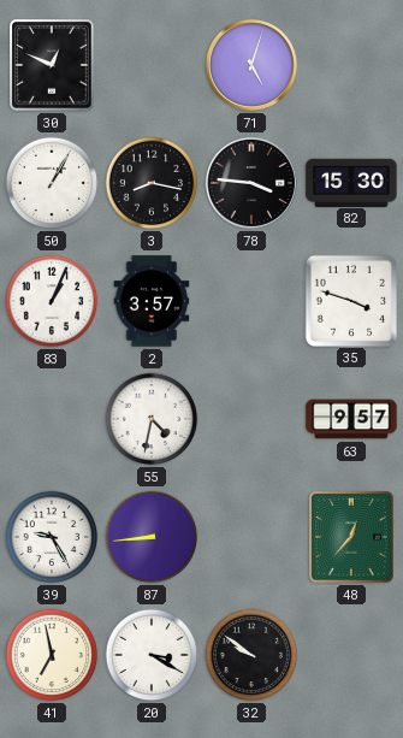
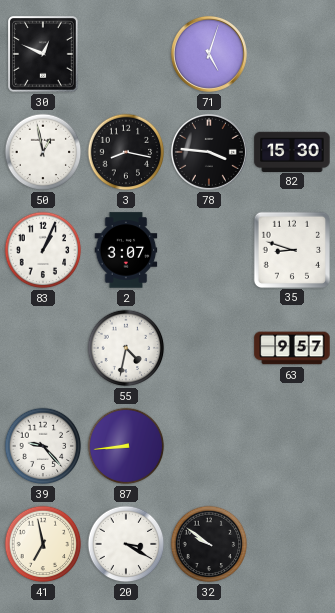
50: 1:05 -> 12:58
2: 3:57 -> 3:07
35: 3:48 -> 8:48
39: 9:25 -> 9:23
48: 12:37 -> none
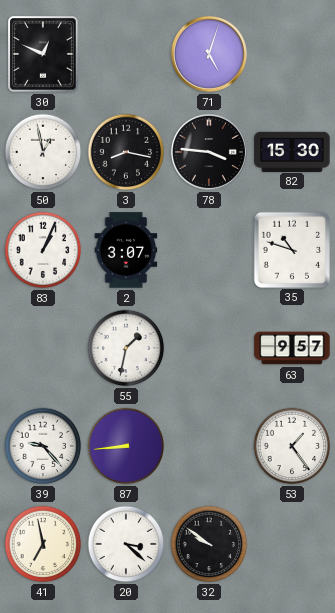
35: 8:48 -> 10:48
55: 4:32 -> 1:32
53: none -> 1:24
20: 3:20 -> 3:22
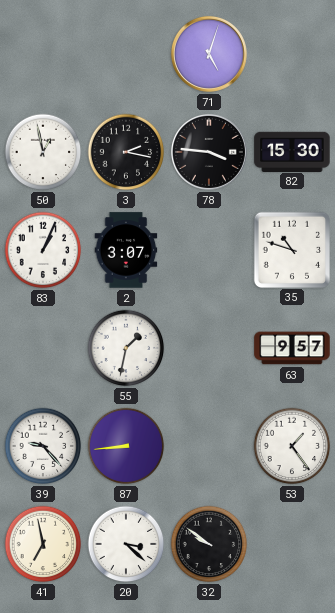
30: 12:49 -> none
3: 8:17 -> 2:17
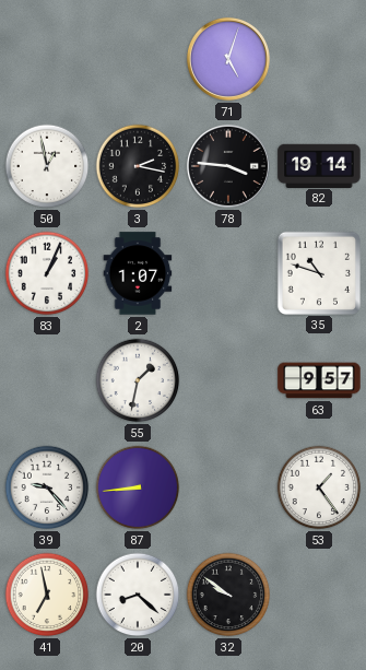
82: 15:30 -> 19:14
2: 3:07 -> 1:07
20: 3:22 -> 8:22
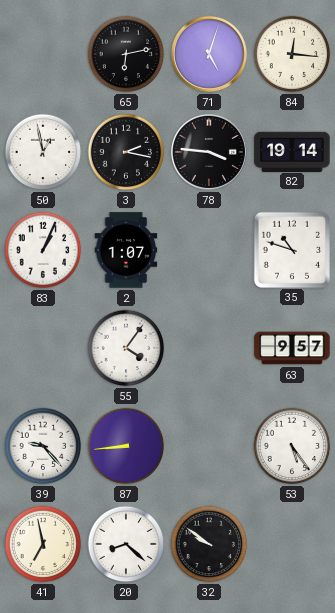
65: none -> 6:13
84: none -> 12:16
55: 1:32 -> 4:06
53: 1:24 -> 5:24
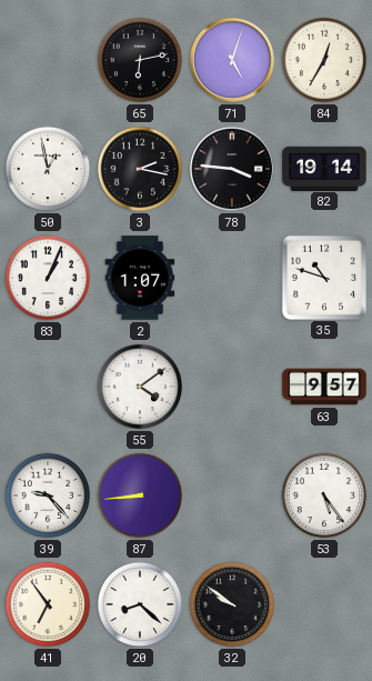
84: 12:16 -> 12:35
55: 4:06 -> 4:09
41: 6:58 -> 6:54
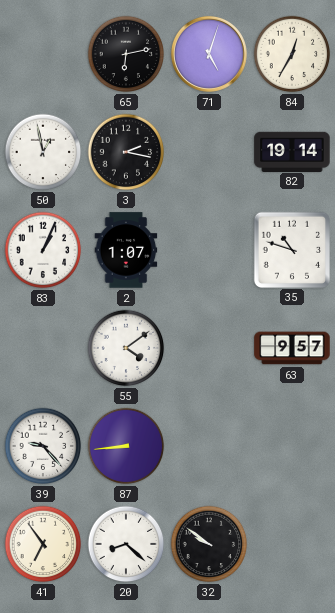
78: 3:46 -> none
53: 5:24 -> none
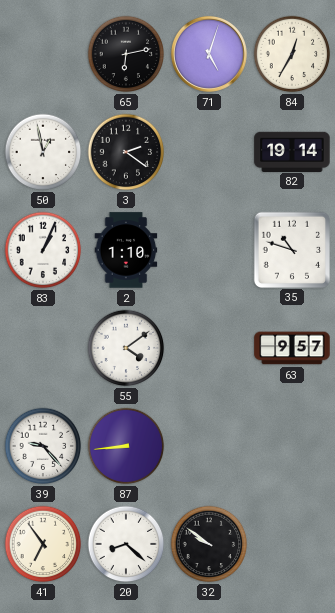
3: 2:17 -> 2:21
2: 1:07 -> 1:10
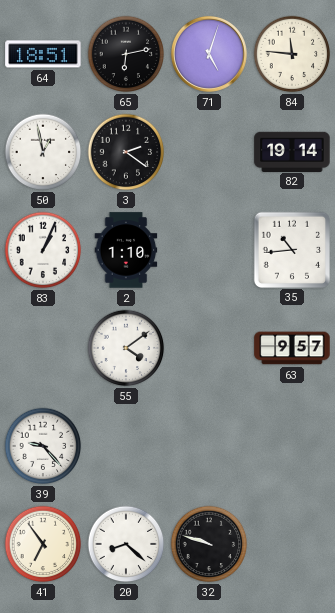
64: none -> 18:51
84: 12:35 -> 11:46
35: 10:48 -> 10:44
87: 8:44 -> none
32: 9:51 -> 9:48
